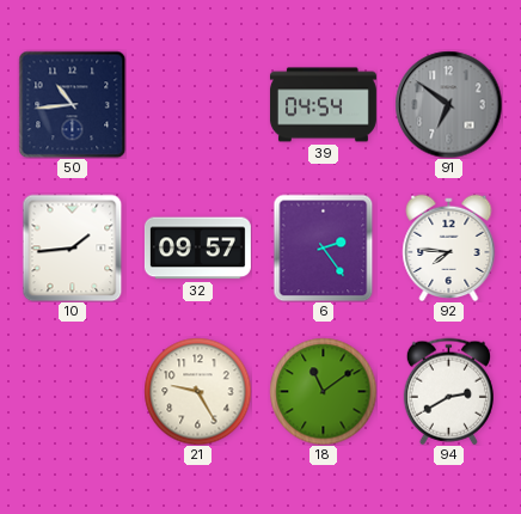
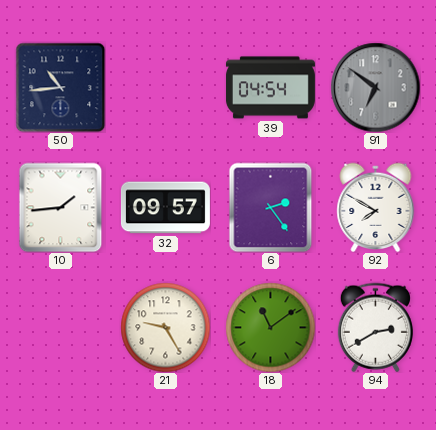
92: 7:46 -> 7:50
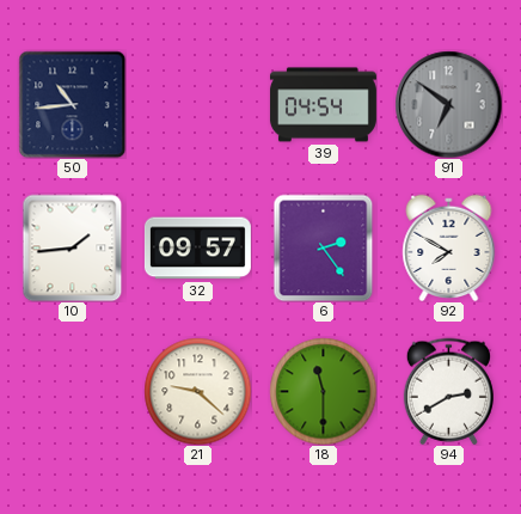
21: 9:25 -> 9:22
18: 11:09 -> 11:30
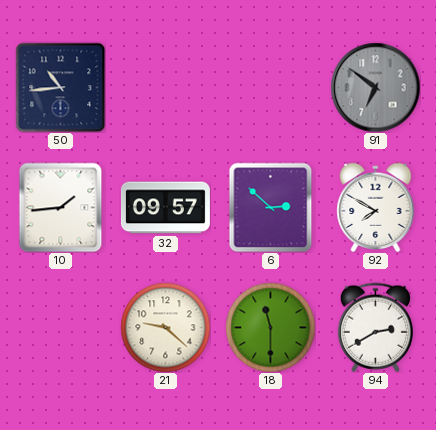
39: 04:54 -> none
6: 2:24 -> 2:52
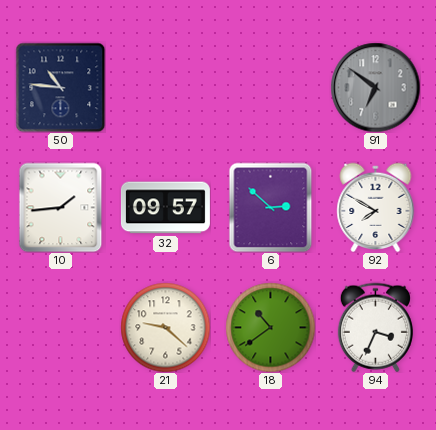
50: 10:44 -> 10:46
18: 11:30 -> 10:39
94: 2:40 -> 3:34
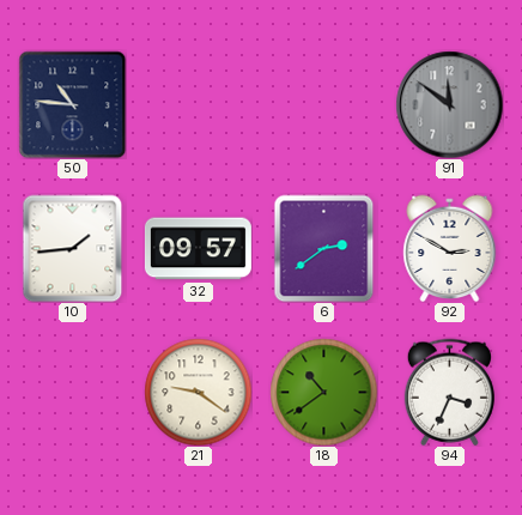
91: 6:51 -> 11:51
6: 2:52 -> 2:39
92: 7:50 -> 2:50
21: 9:22 -> 9:21
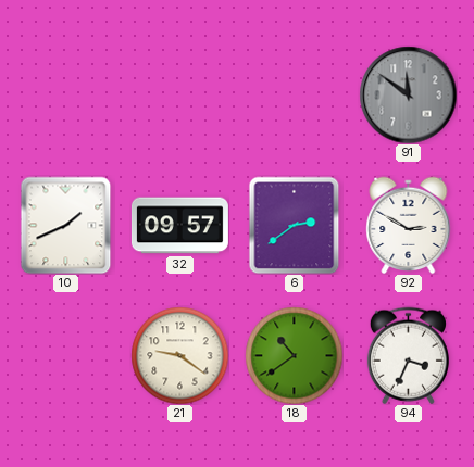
50: 10:46 -> none
10: 1:44 -> 1:41
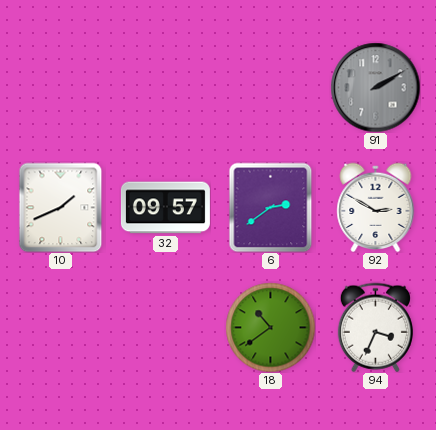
91: 11:51 -> 2:10
21: 9:21 -> none
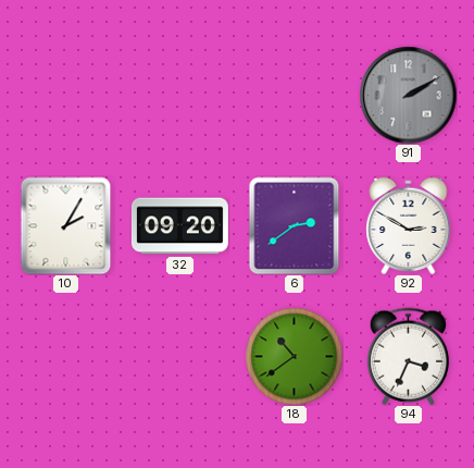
10: 1:41 -> 2:05
32: 09:57 -> 09:20
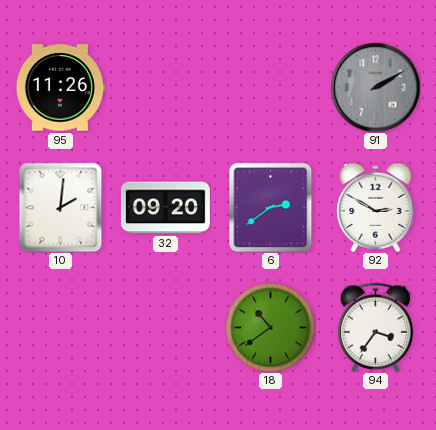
95: none -> 11:26
10: 2:05 -> 2:01
94: 3:34 -> 3:36
